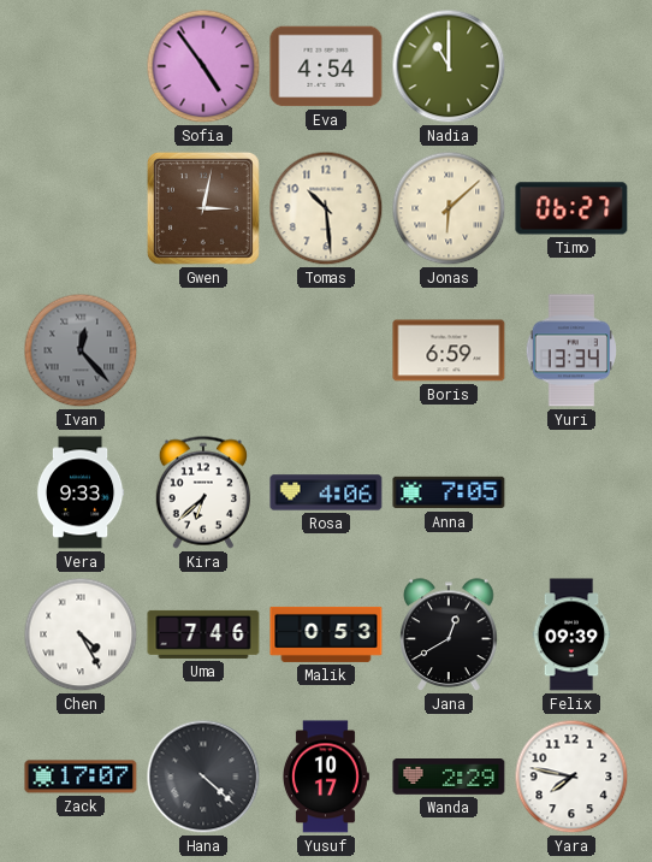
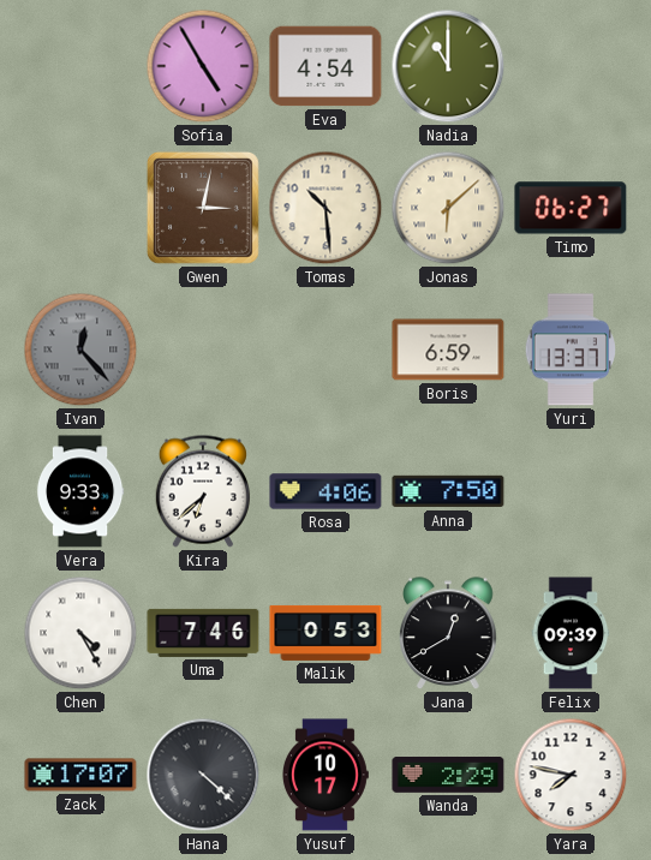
Sofia: 4:54 -> 4:55
Yuri: 13:34 -> 13:37
Anna: 7:05 -> 7:50
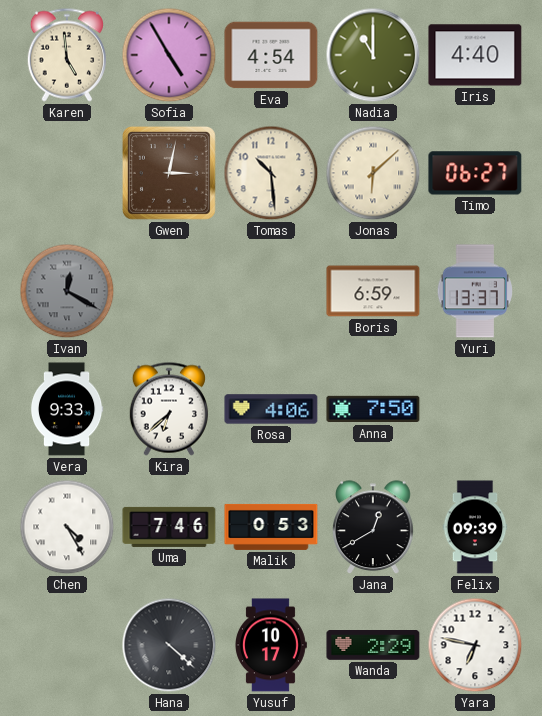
Karen: none -> 4:59
Iris: none -> 4:40
Ivan: 12:23 -> 12:20
Zack: 17:07 -> none
Yara: 7:47 -> 6:47
